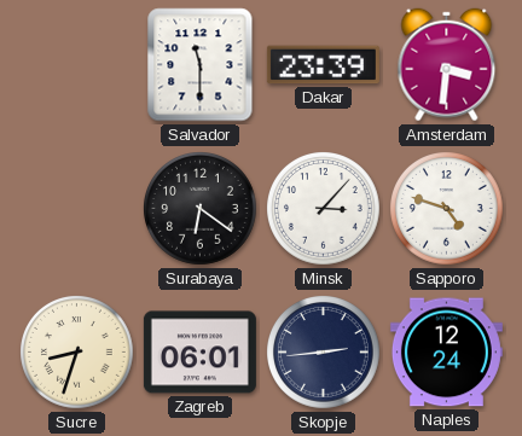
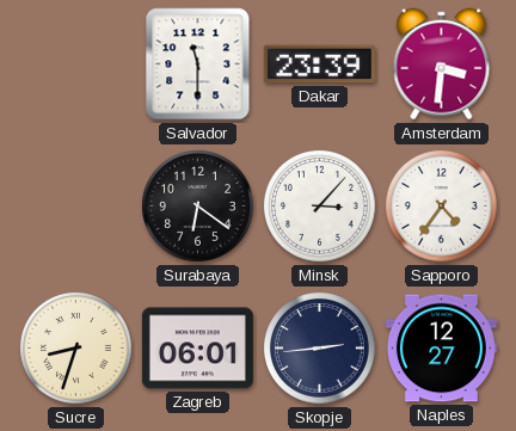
Sapporo: 4:48 -> 4:36
Naples: 12:24 -> 12:27
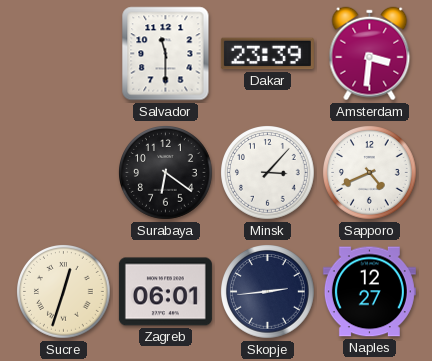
Sapporo: 4:36 -> 4:41
Sucre: 8:33 -> 12:33
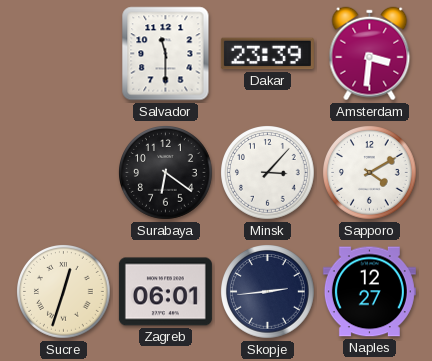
Sapporo: 4:41 -> 4:10
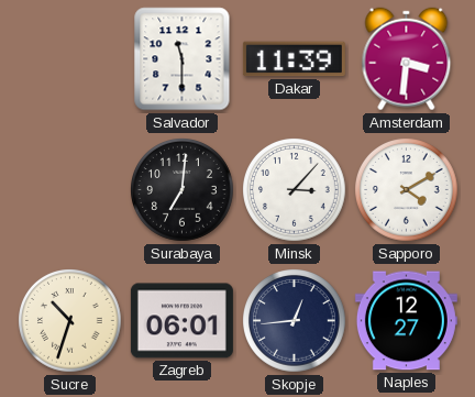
Dakar: 23:39 -> 11:39
Surabaya: 6:21 -> 7:01
Sucre: 12:33 -> 10:33
Skopje: 2:44 -> 12:44
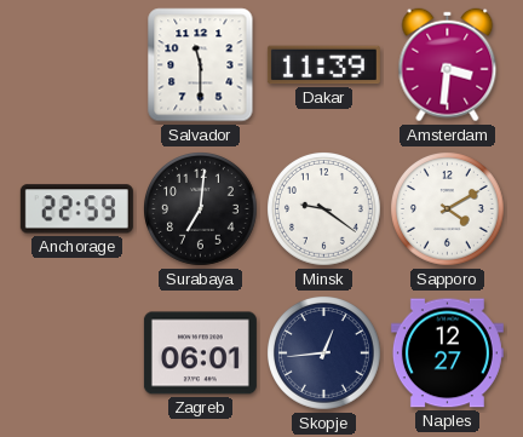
Anchorage: none -> 22:59
Minsk: 3:07 -> 9:21
Sucre: 10:33 -> none
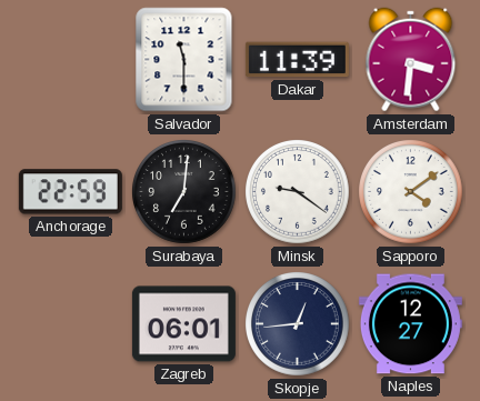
Sapporo: 4:10 -> 4:09
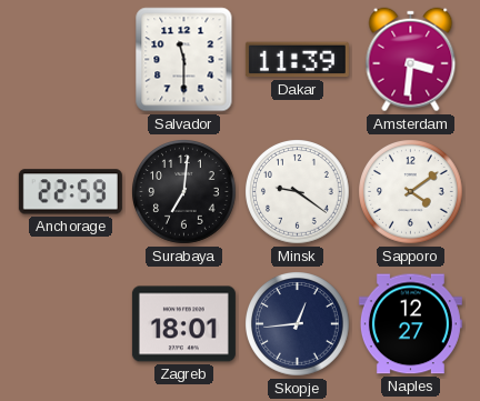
Zagreb: 06:01 -> 18:01
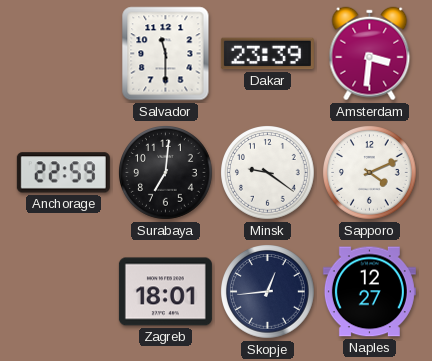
Dakar: 11:39 -> 23:39
Sapporo: 4:09 -> 4:11
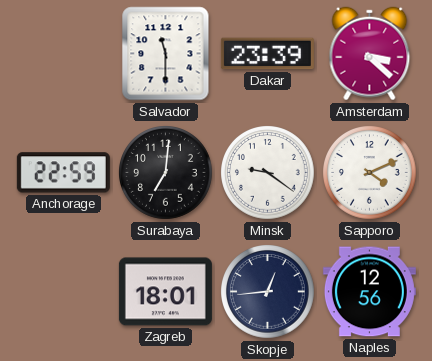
Amsterdam: 3:31 -> 3:22
Naples: 12:27 -> 12:56
